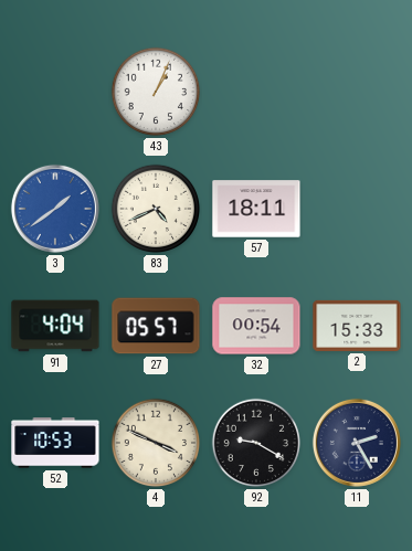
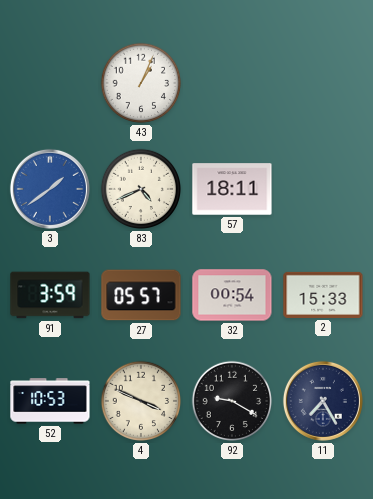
91: 4:04 -> 3:59
11: 2:25 -> 7:25
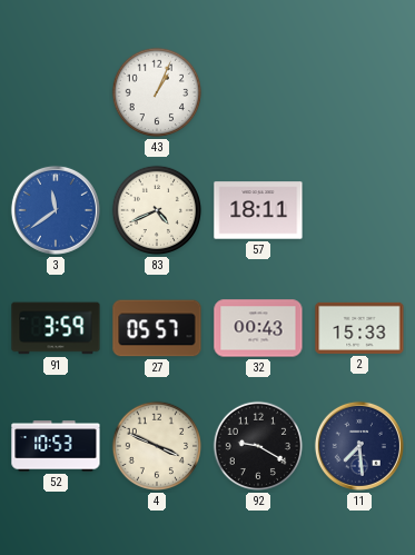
3: 1:39 -> 11:39
32: 00:54 -> 00:43
11: 7:25 -> 7:29
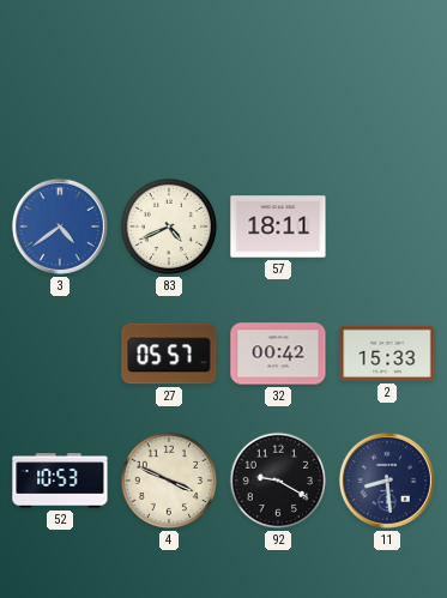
43: 1:04 -> none
3: 11:39 -> 4:39
91: 3:59 -> none
32: 00:43 -> 00:42
11: 7:29 -> 8:29
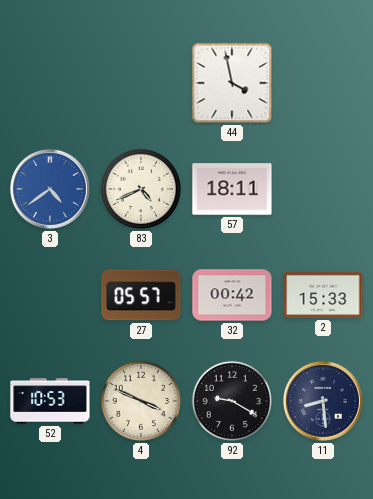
44: none -> 3:58
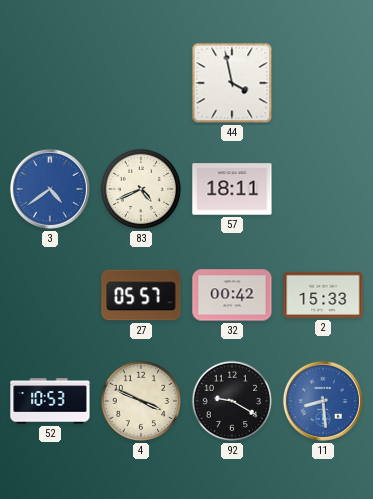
11 dial: navy -> blue
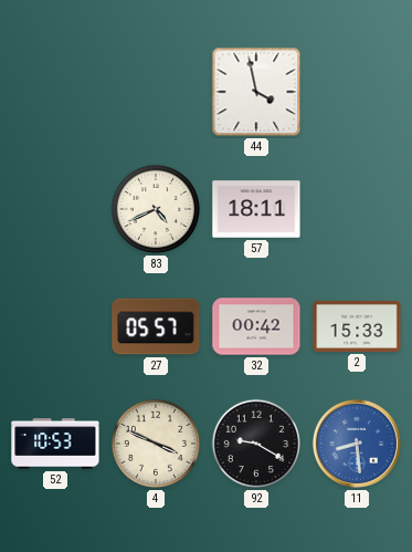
3: 4:39 -> none
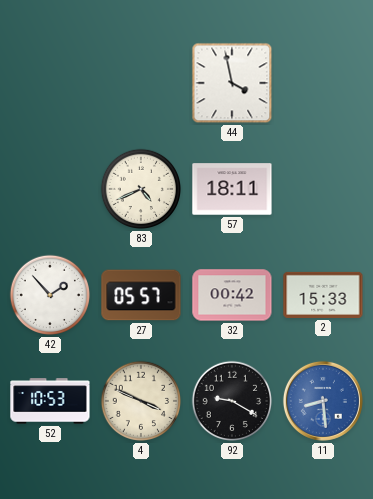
42: none -> 1:53
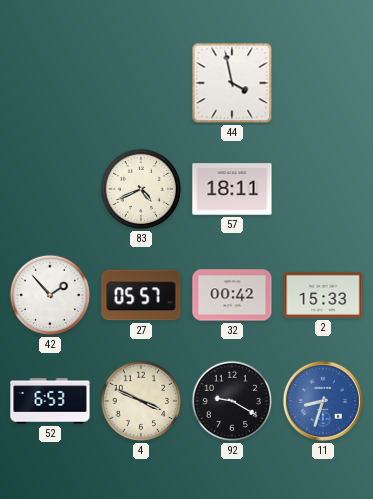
52: 10:53 -> 6:53
11: 8:29 -> 8:33
